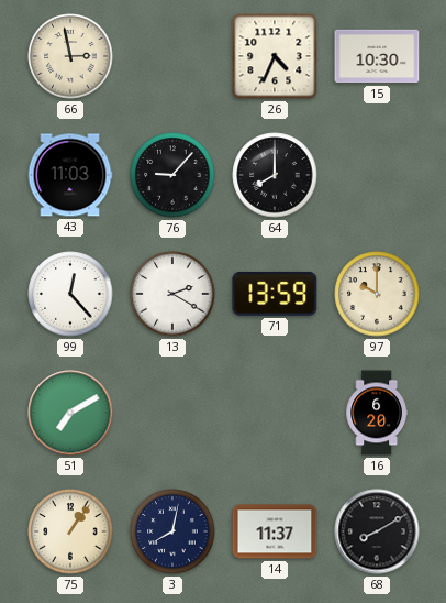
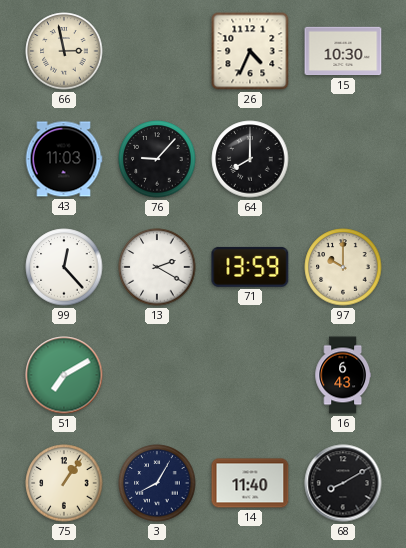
16: 6:20 -> 6:43
3: 8:02 -> 8:05
14: 11:37 -> 11:40
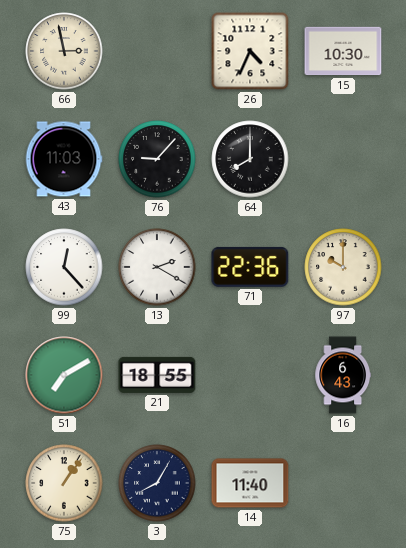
71: 13:59 -> 22:36
21: none -> 18:55
68: 8:10 -> none
